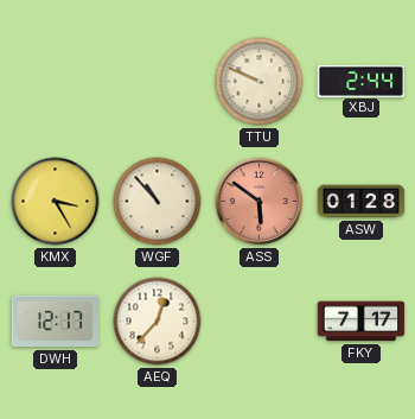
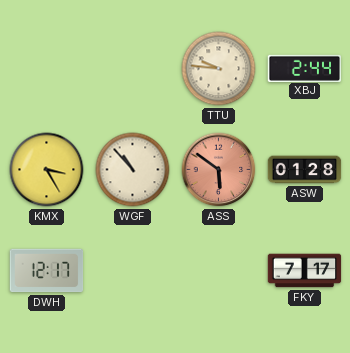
TTU: 9:49 -> 9:46
AEQ: 12:37 -> none
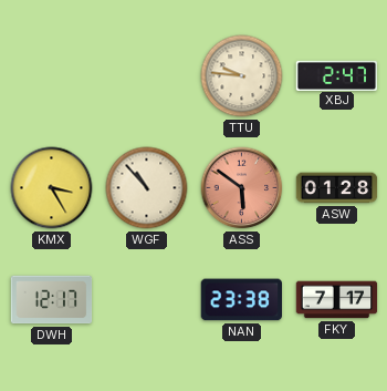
XBJ: 2:44 -> 2:47
NAN: none -> 23:38
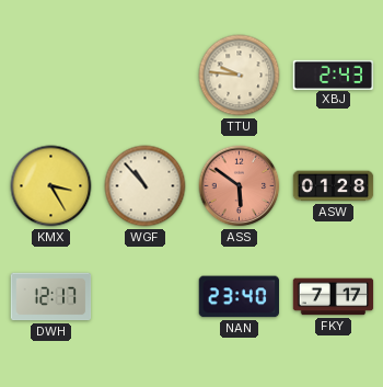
XBJ: 2:47 -> 2:43
NAN: 23:38 -> 23:40
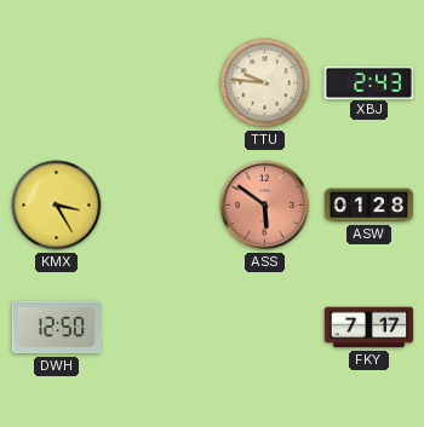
WGF: 10:53 -> none
DWH: 12:17 -> 12:50
NAN: 23:40 -> none
